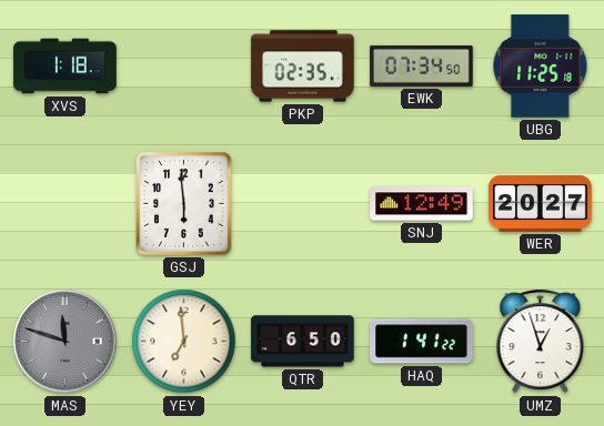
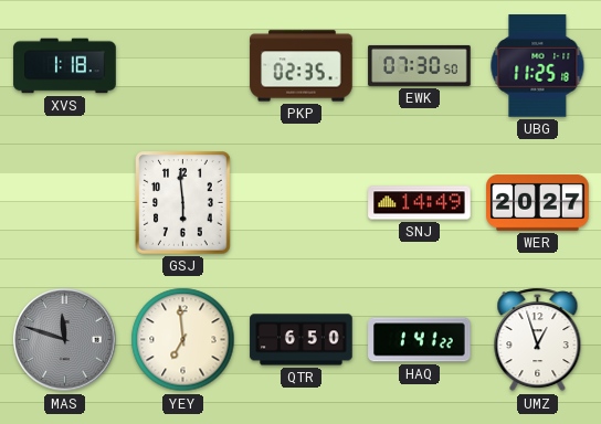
EWK: 07:34 -> 07:30
SNJ: 12:49 -> 14:49
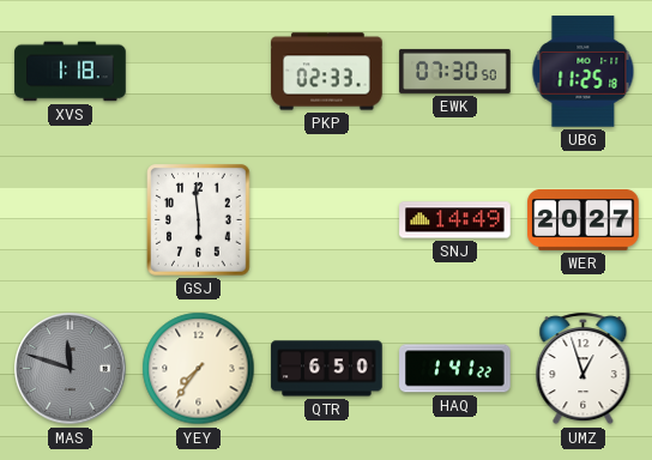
PKP: 02:35 -> 02:33
YEY: 6:59 -> 7:36
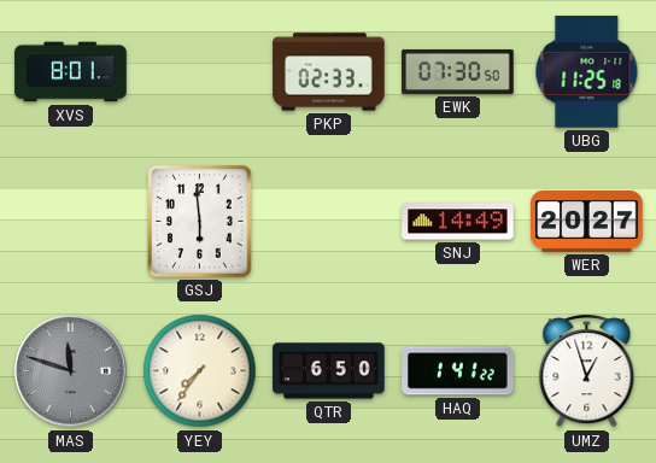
XVS: 1:18 -> 8:01
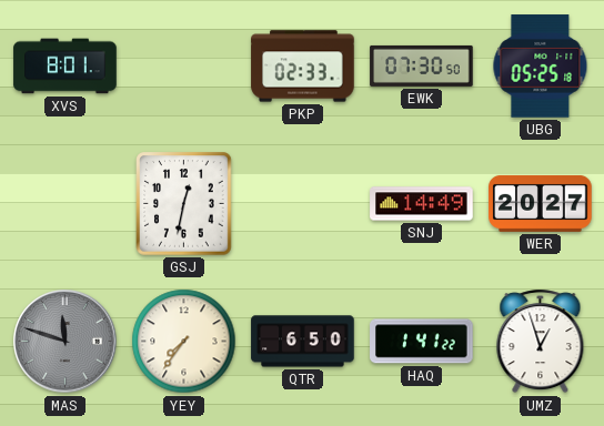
UBG: 11:25 -> 05:25
GSJ: 5:59 -> 12:32
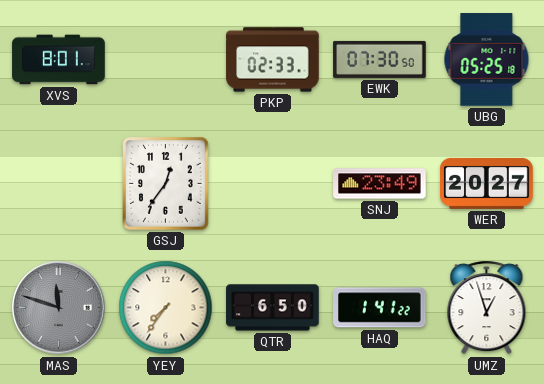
GSJ: 12:32 -> 12:36
SNJ: 14:49 -> 23:49
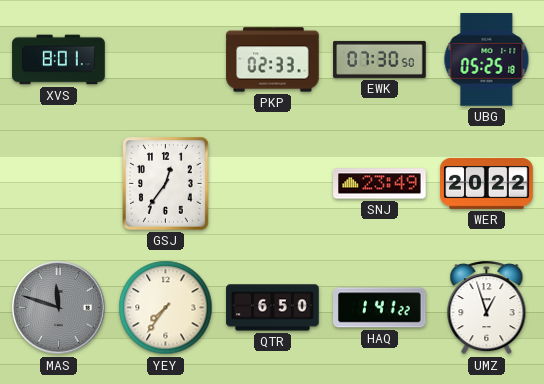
WER: 20:27 -> 20:22
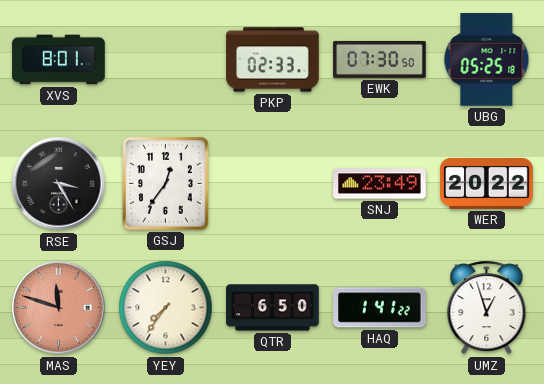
RSE: none -> 3:25
MAS dial: grey -> salmon
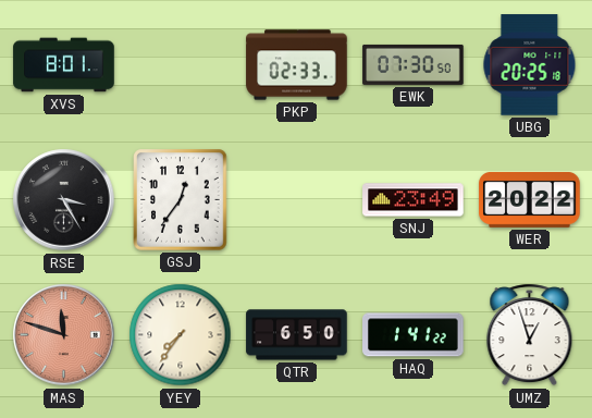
UBG: 05:25 -> 20:25
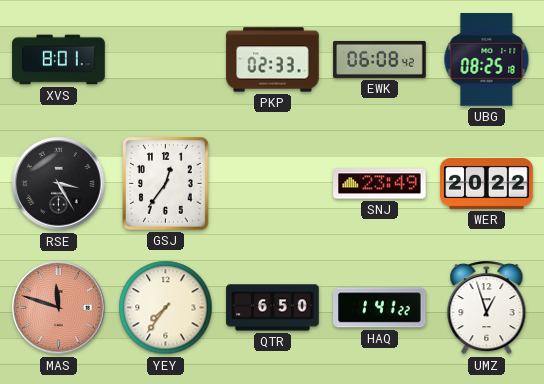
EWK: 07:30 -> 06:08
UBG: 20:25 -> 08:25
